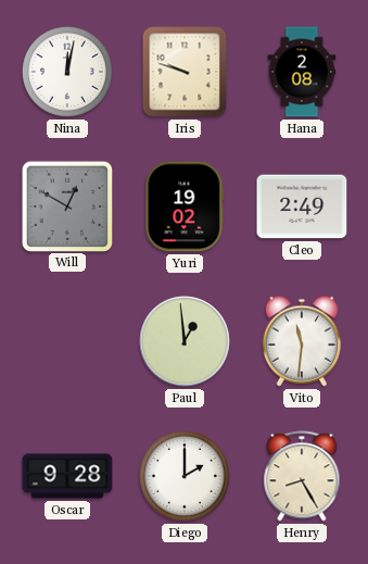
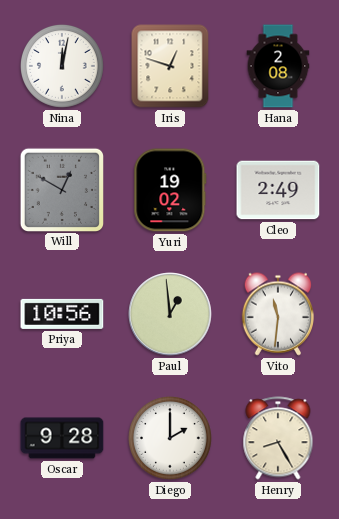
Iris: 9:48 -> 12:48
Priya: none -> 10:56
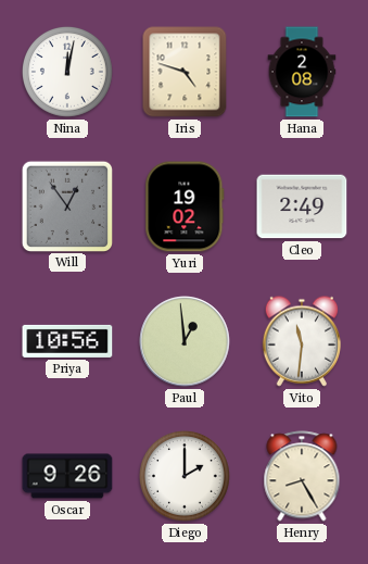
Iris: 12:48 -> 4:48
Will: 12:50 -> 12:54
Oscar: 9:28 -> 9:26
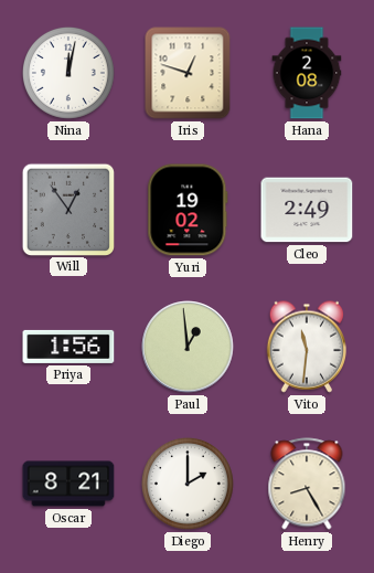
Iris: 4:48 -> 12:48
Priya: 10:56 -> 1:56
Oscar: 9:26 -> 8:21
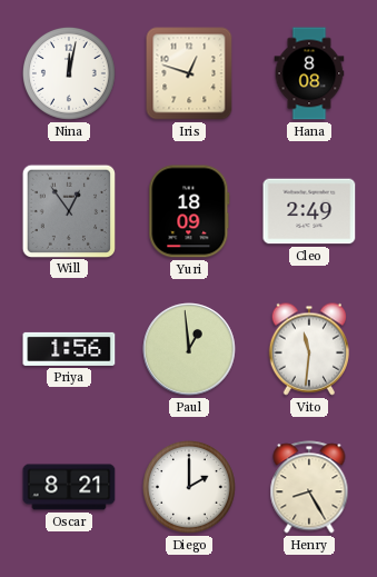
Hana: 2:08 -> 8:08
Yuri: 19:02 -> 18:09
